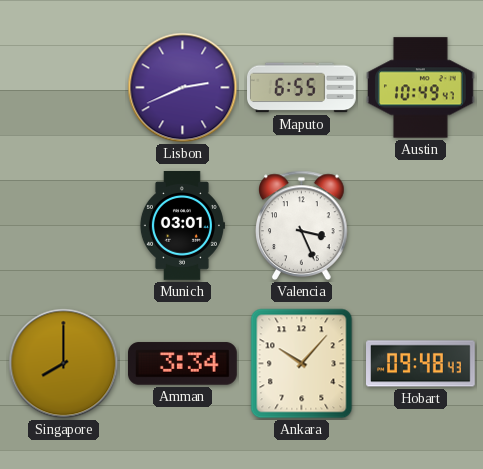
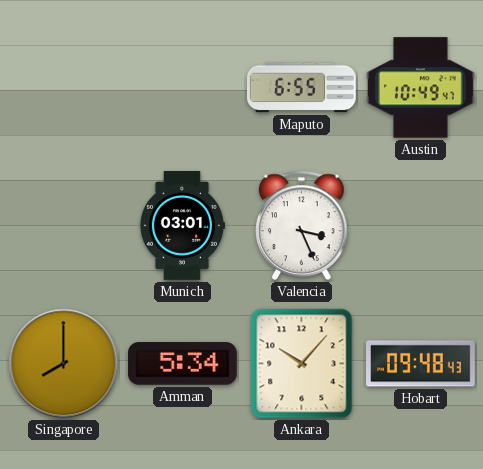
Lisbon: 2:41 -> none
Amman: 3:34 -> 5:34
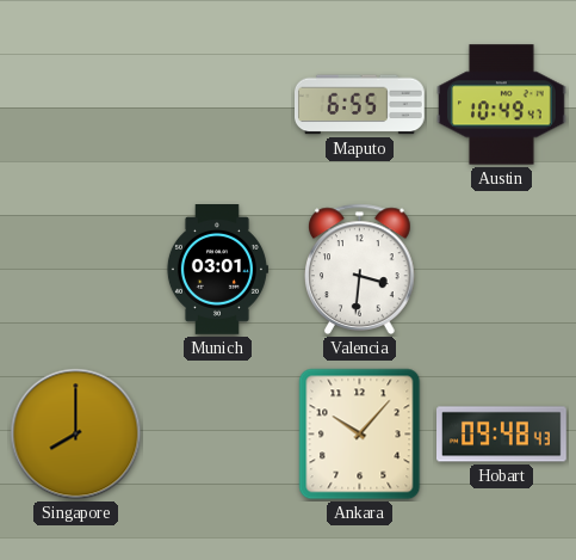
Valencia: 3:26 -> 3:31
Amman: 5:34 -> none
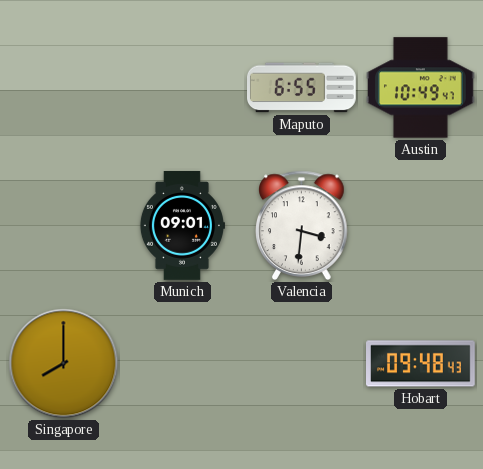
Munich: 03:01 -> 09:01
Ankara: 10:07 -> none
